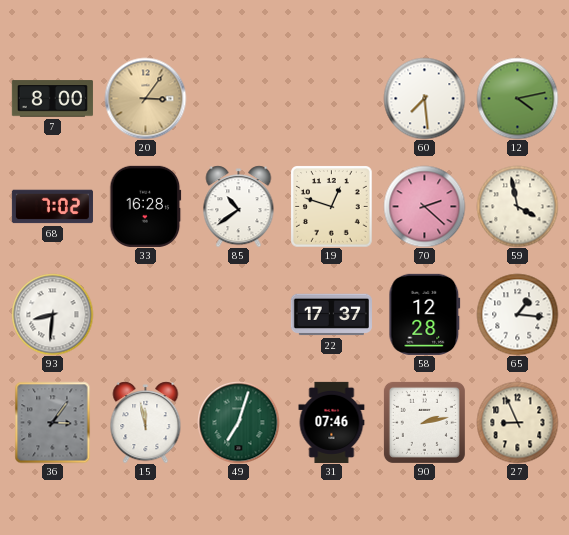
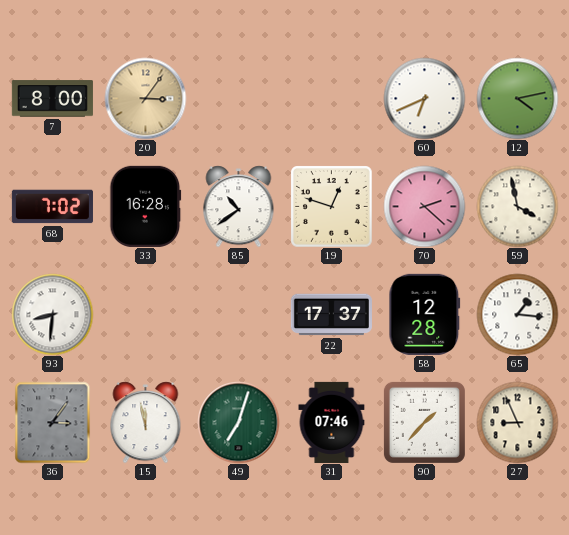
60: 7:29 -> 6:41
90: 2:13 -> 1:37
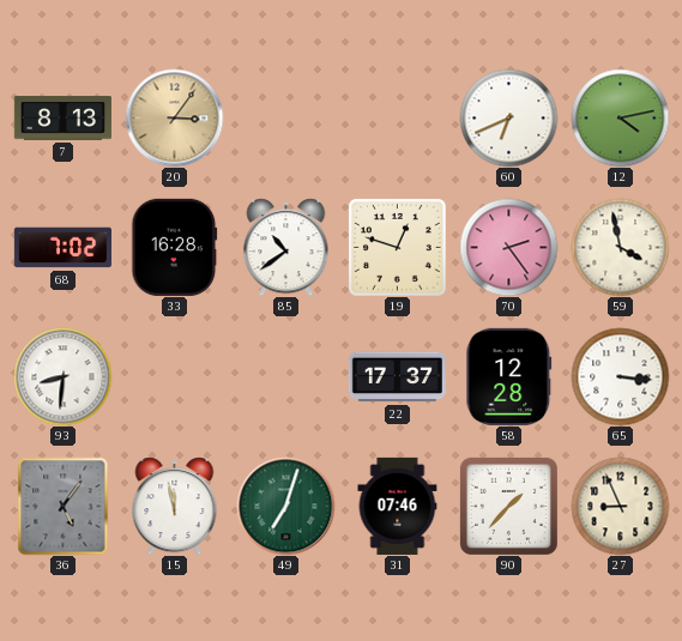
7: 8:00 -> 8:13
70: 2:22 -> 2:24
65: 1:16 -> 3:16
36: 3:06 -> 5:06
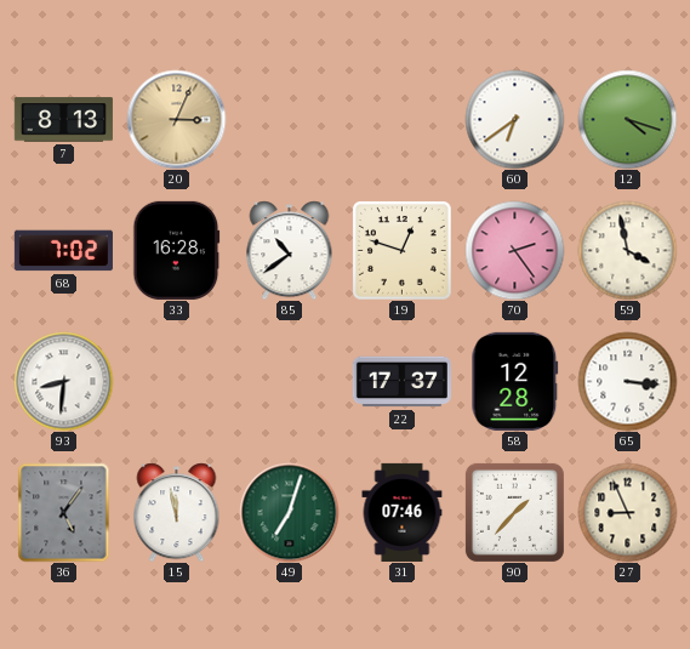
20: 3:06 -> 3:04
60: 6:41 -> 6:39
12: 4:13 -> 4:18
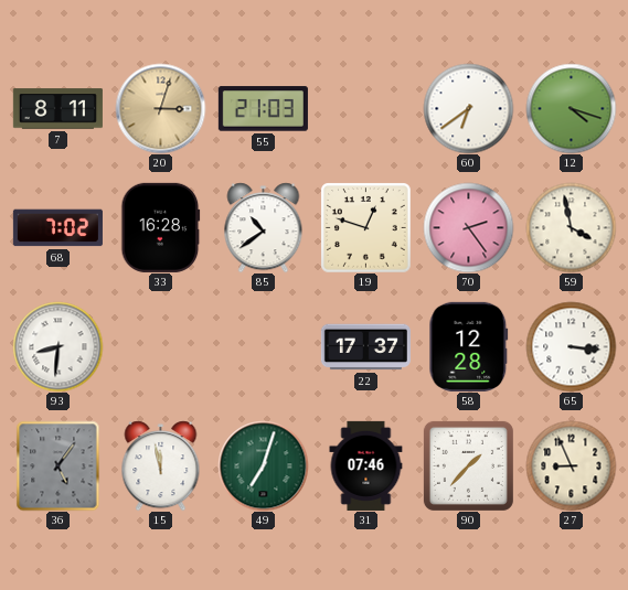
7: 8:13 -> 8:11
20: 3:04 -> 3:03
55: none -> 21:03
